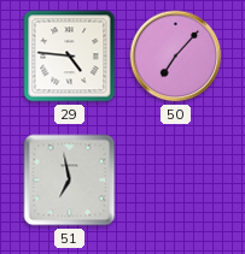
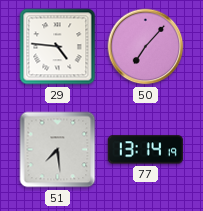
51: 6:58 -> 7:29
77: none -> 13:14
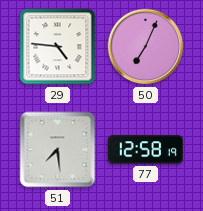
50: 7:07 -> 7:04
77: 13:14 -> 12:58
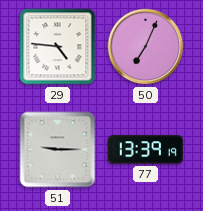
51: 7:29 -> 9:15
77: 12:58 -> 13:39
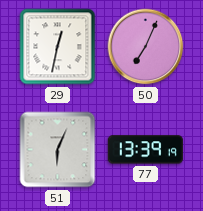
29: 4:46 -> 12:32
51: 9:15 -> 6:04
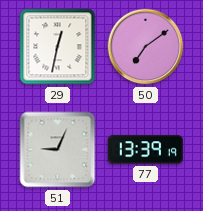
50: 7:04 -> 7:09
51: 6:04 -> 9:04
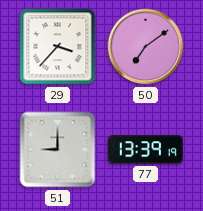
29: 12:32 -> 3:37
51: 9:04 -> 9:00
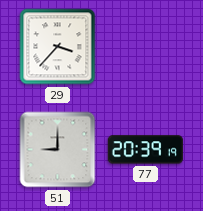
50: 7:09 -> none
77: 13:39 -> 20:39
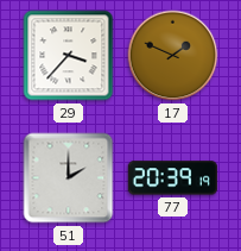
17: none -> 1:49
51: 9:00 -> 2:00
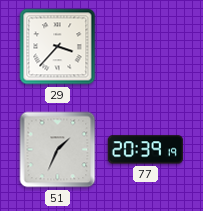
17: 1:49 -> none
51: 2:00 -> 1:34
